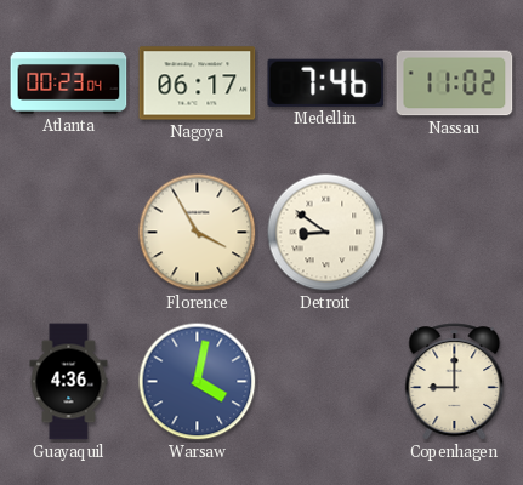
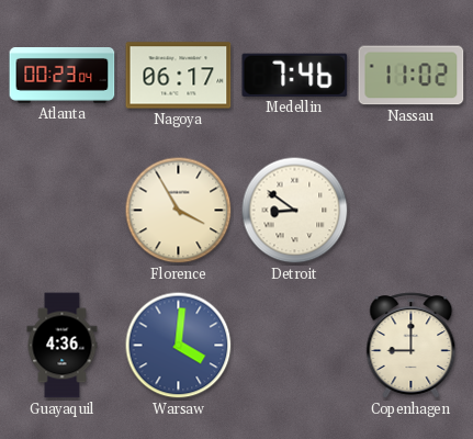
Warsaw: 4:02 -> 4:01
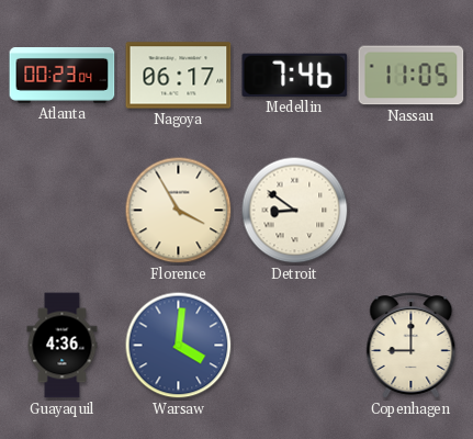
Nassau: 11:02 -> 11:05
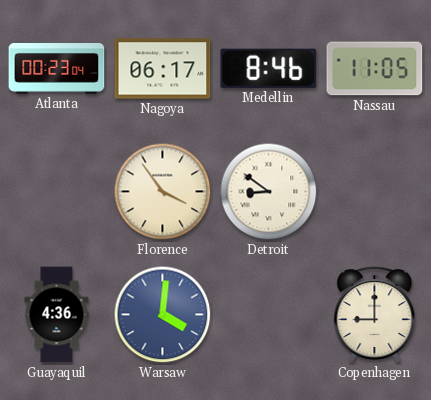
Medellin: 7:46 -> 8:46
Florence: 3:55 -> 3:54
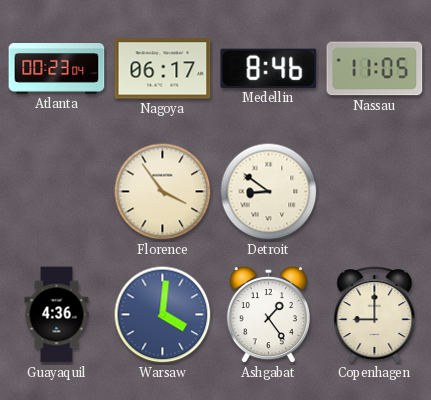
Ashgabat: none -> 1:24
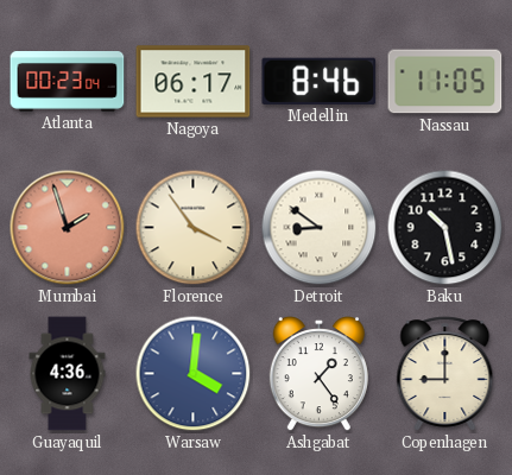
Mumbai: none -> 1:57
Baku: none -> 10:28
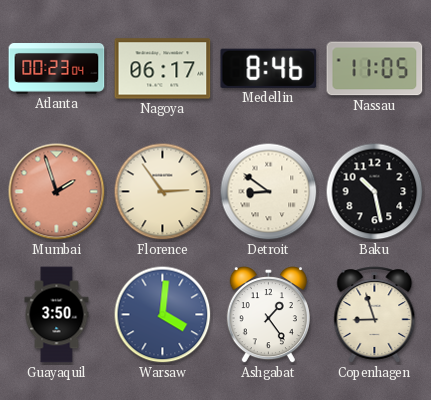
Florence: 3:54 -> 2:54
Guayaquil: 4:36 -> 3:50
Copenhagen: 9:00 -> 8:57
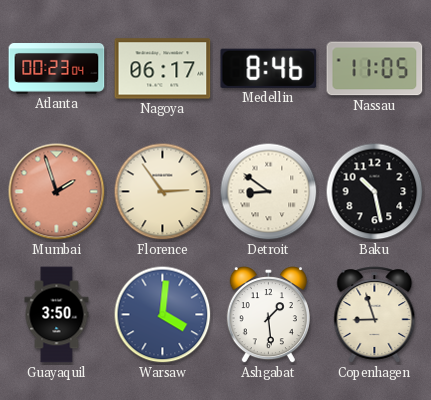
Ashgabat: 1:24 -> 1:29
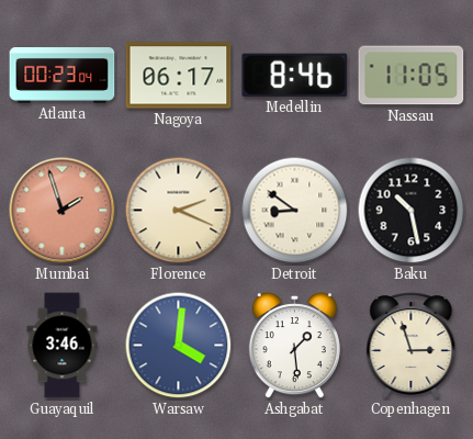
Florence: 2:54 -> 2:19
Guayaquil: 3:50 -> 3:46
Copenhagen: 8:57 -> 2:57
